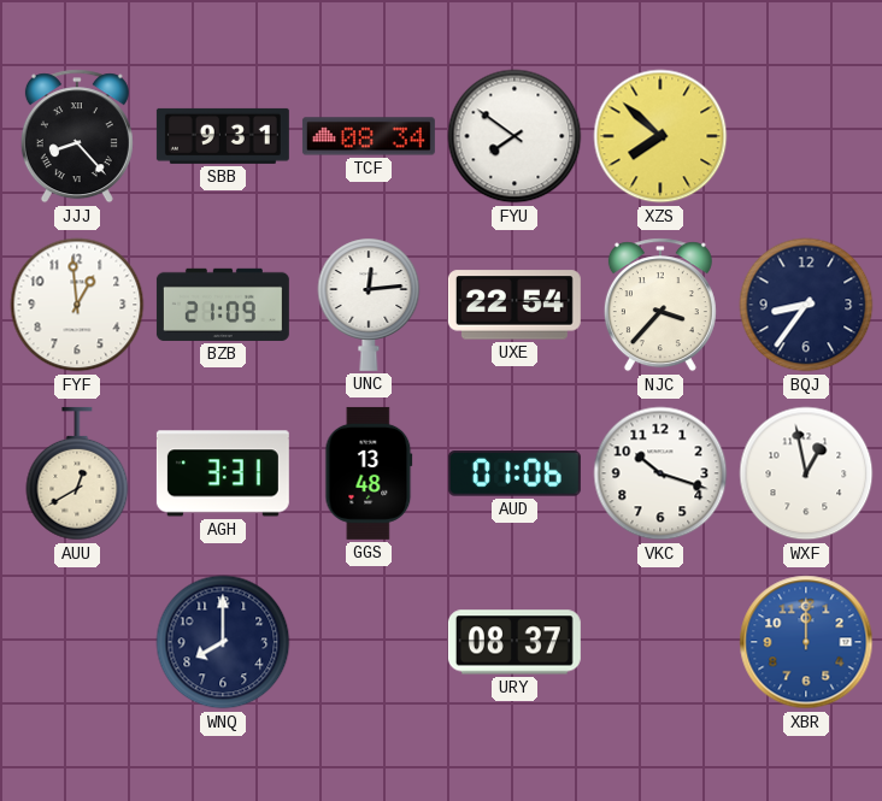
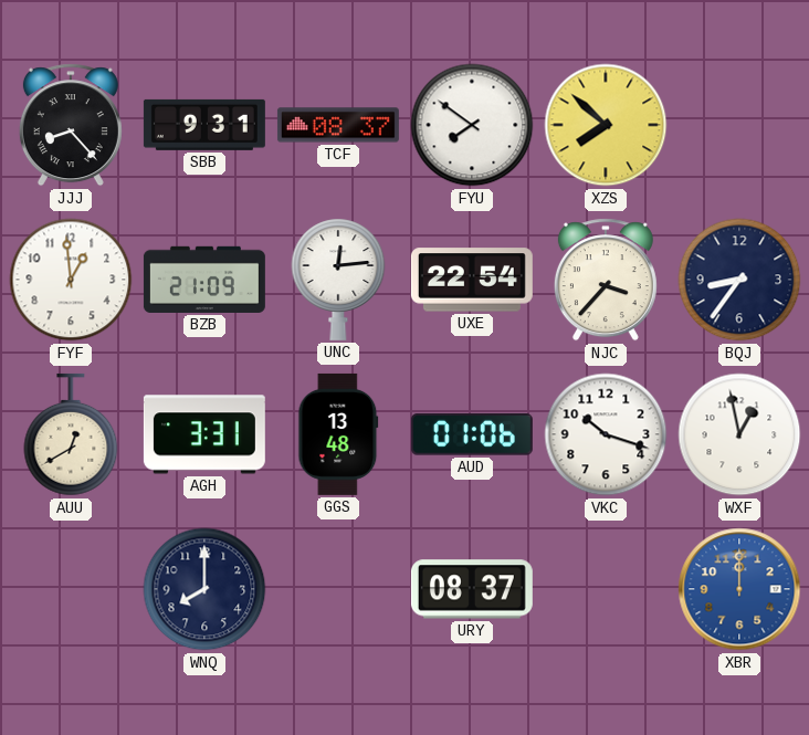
TCF: 08:34 -> 08:37
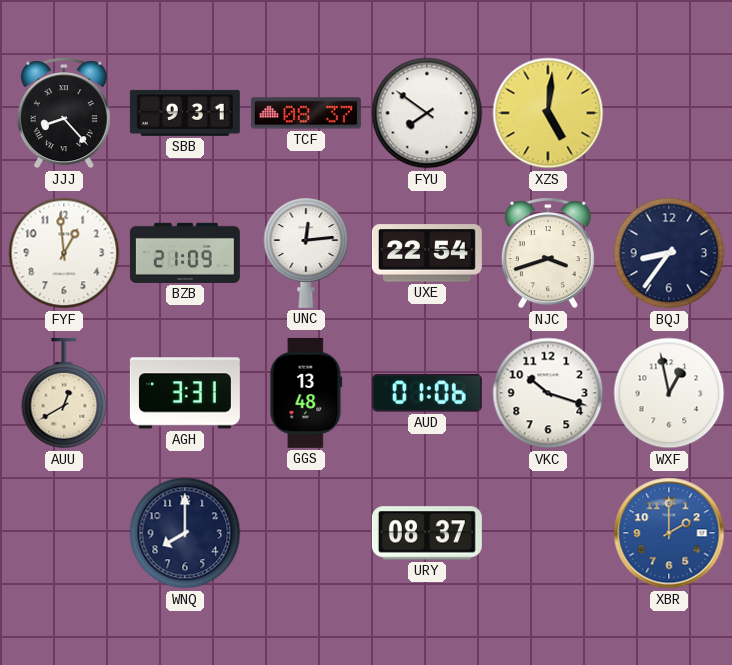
XZS: 7:52 -> 5:01
NJC: 3:37 -> 3:42
XBR: 12:00 -> 2:00
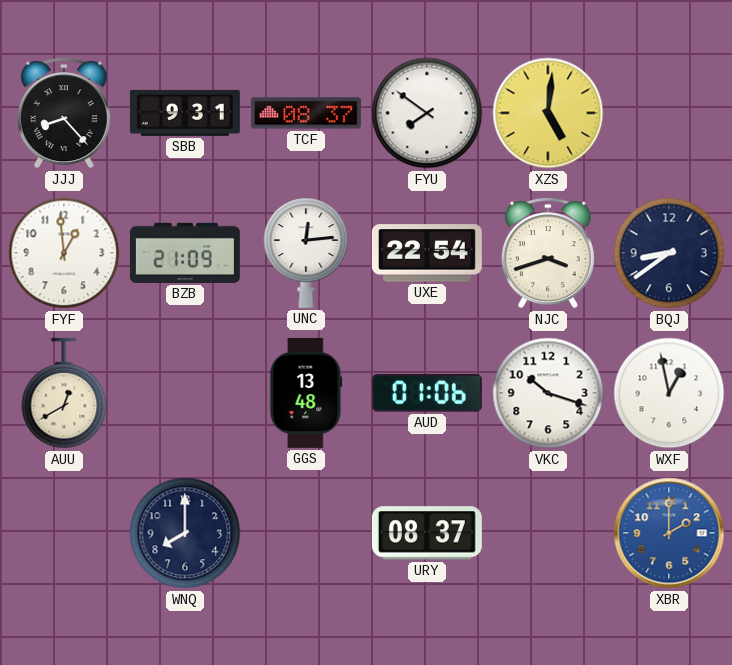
BQJ: 8:36 -> 8:39
AGH: 3:31 -> none
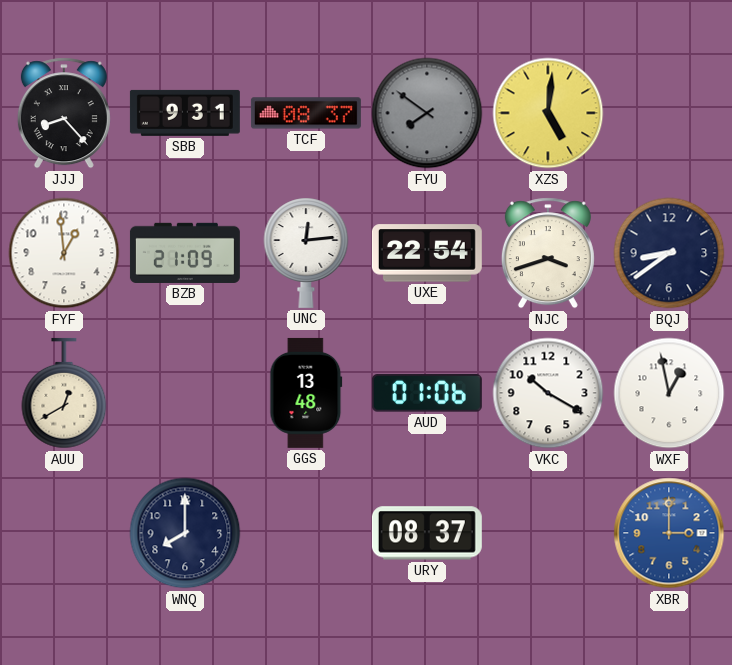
FYU dial: white -> grey
VKC: 10:18 -> 10:20
XBR: 2:00 -> 3:00
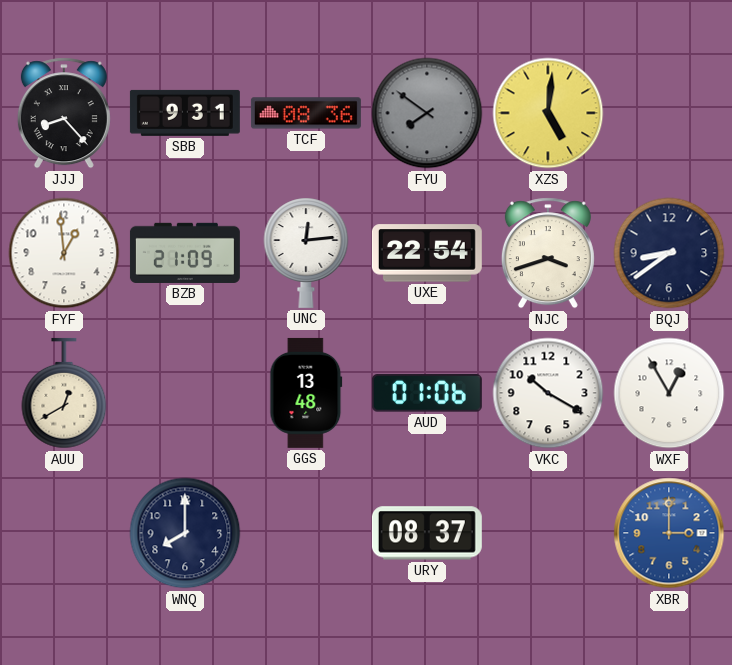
TCF: 08:37 -> 08:36
WXF: 12:58 -> 12:55
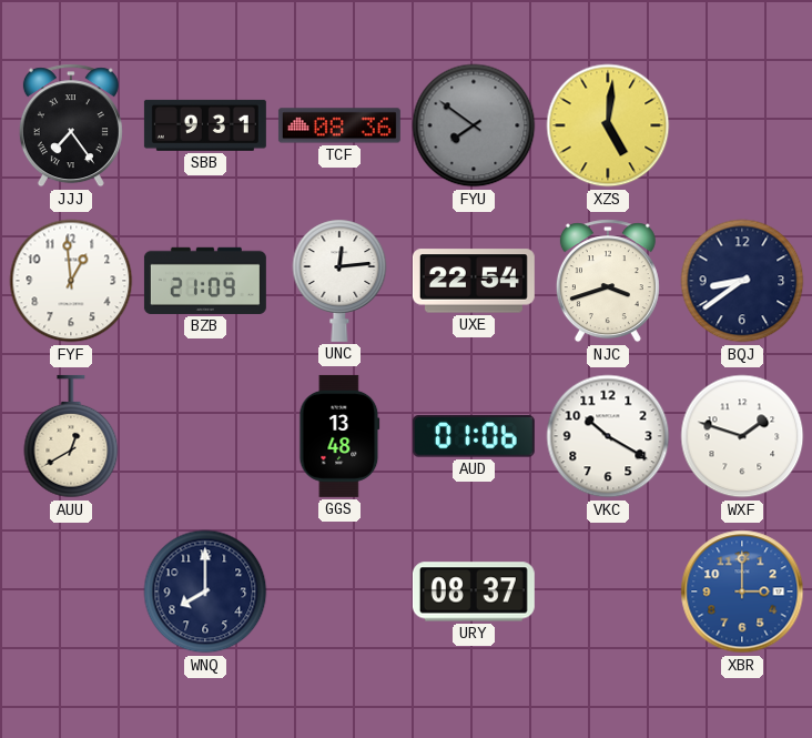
JJJ: 8:23 -> 7:24
WXF: 12:55 -> 1:48
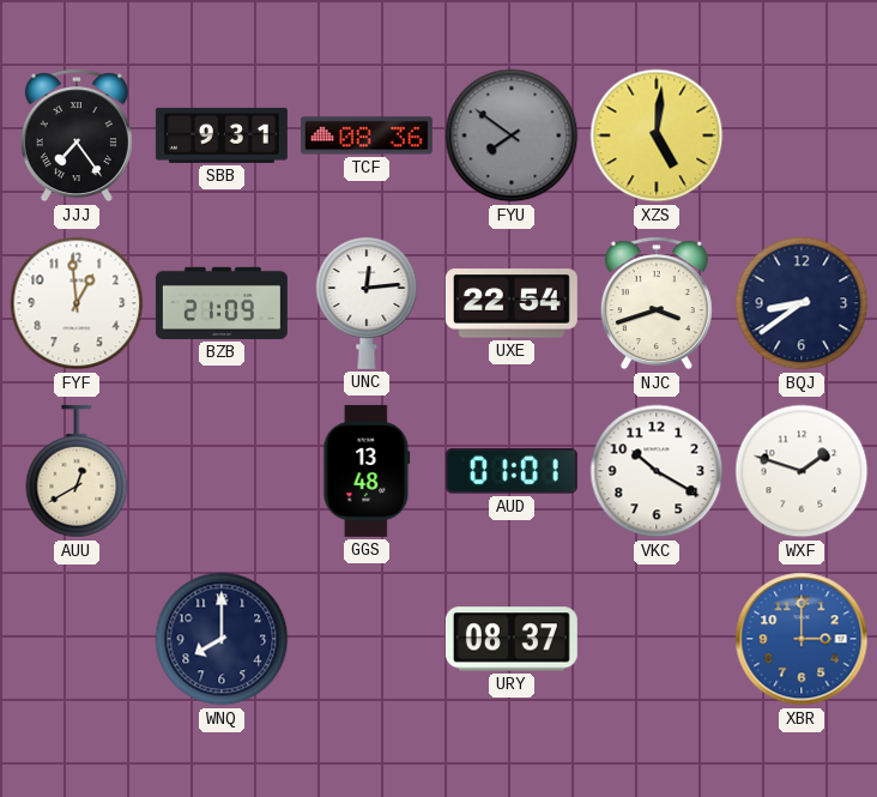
AUD: 01:06 -> 01:01
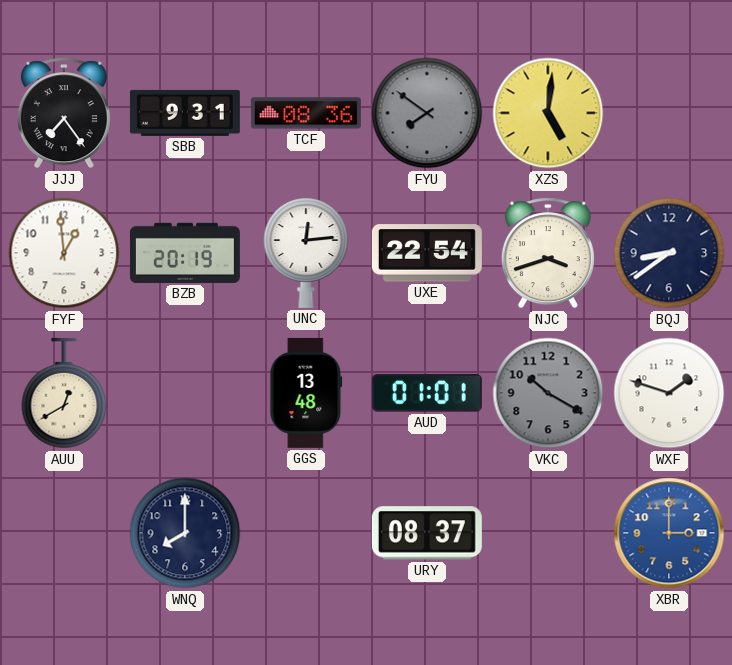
BZB: 21:09 -> 20:19
VKC dial: white -> grey
